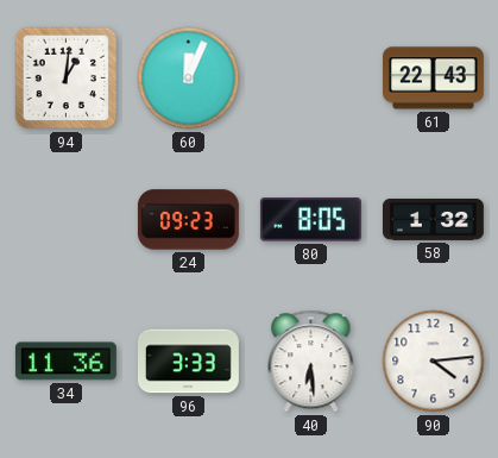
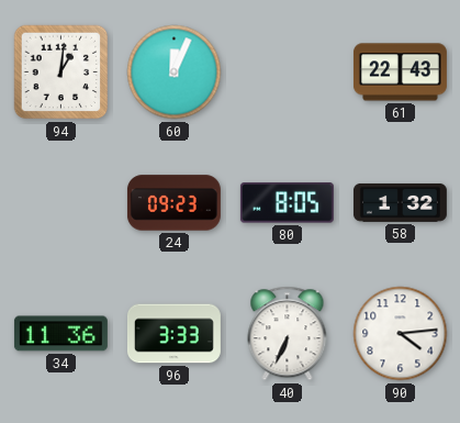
40: 6:29 -> 6:34
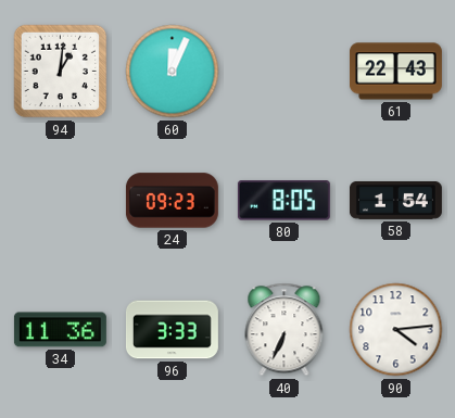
58: 1:32 -> 1:54
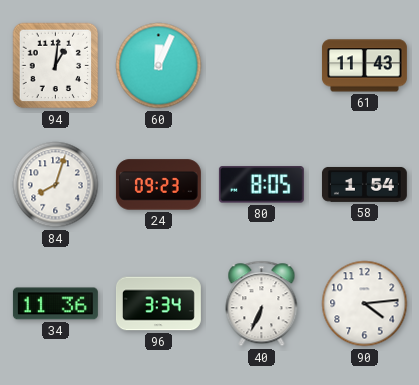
61: 22:43 -> 11:43
84: none -> 8:03
96: 3:33 -> 3:34
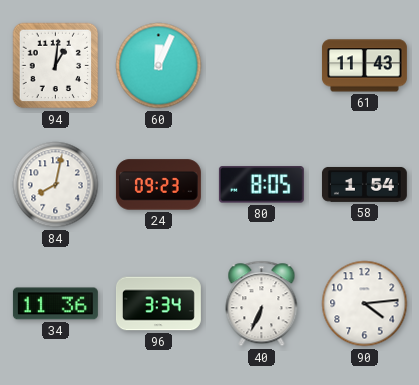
84: 8:03 -> 8:02
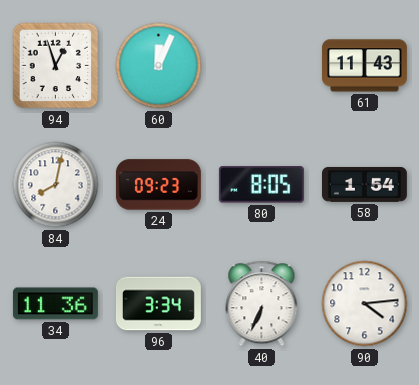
94: 1:01 -> 12:57
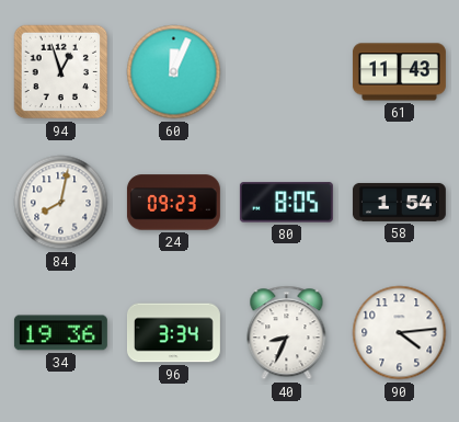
34: 11:36 -> 19:36
40: 6:34 -> 8:34
